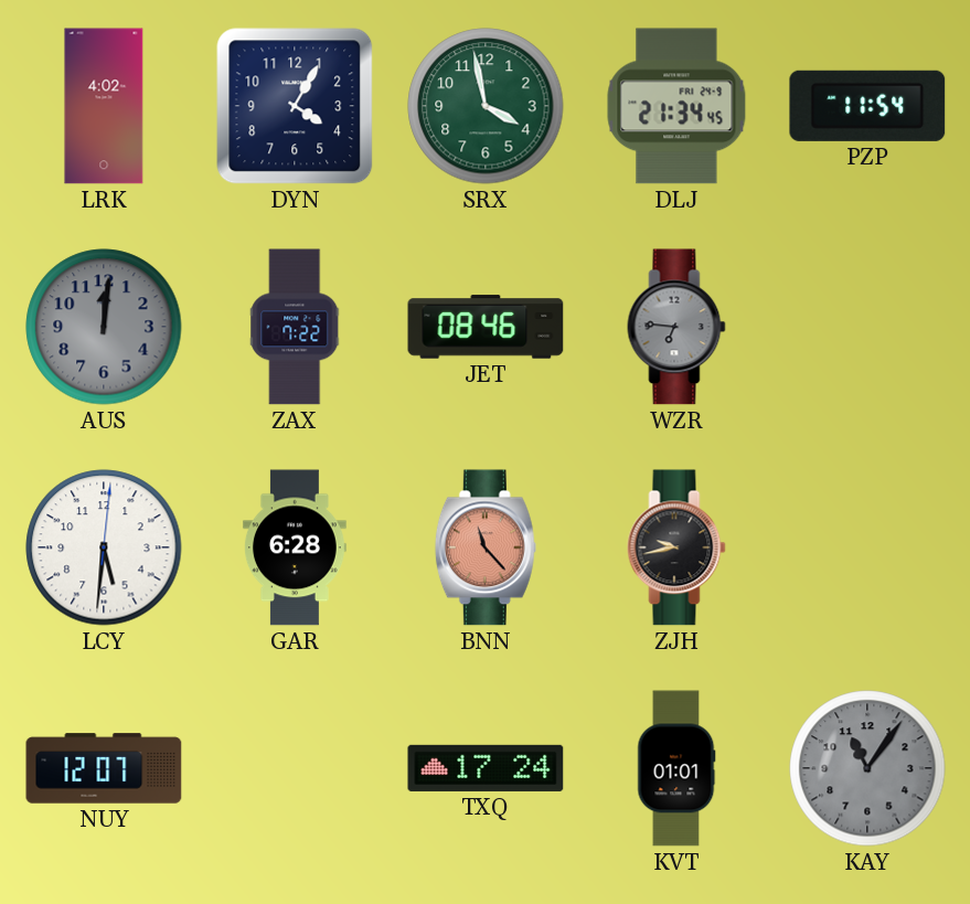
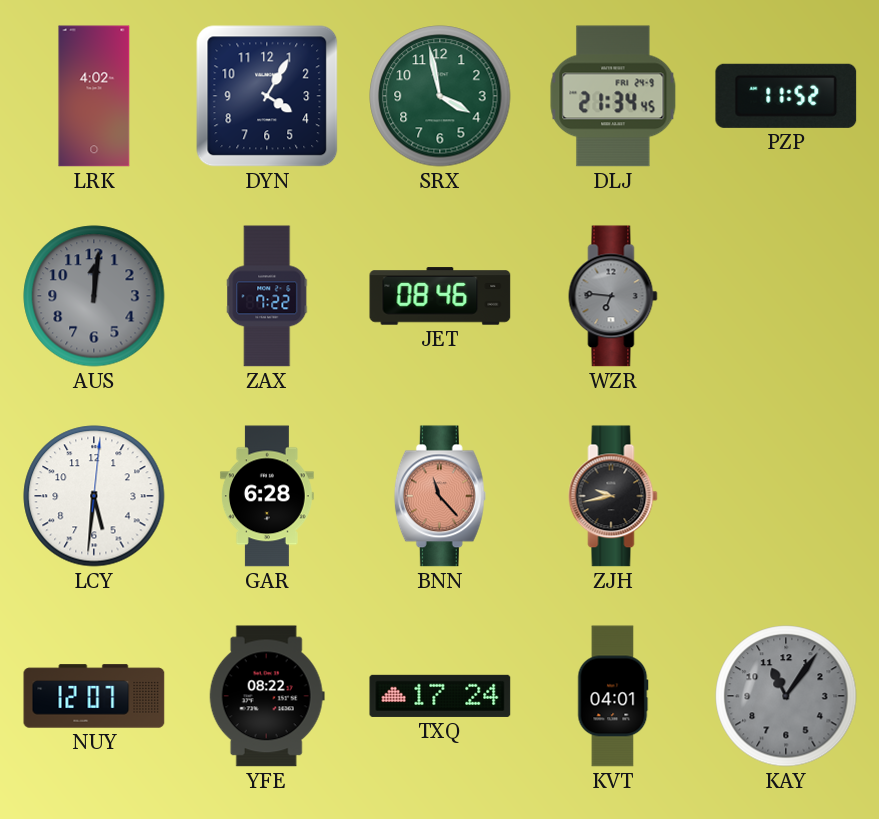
PZP: 11:54 -> 11:52
YFE: none -> 08:22
KVT: 01:01 -> 04:01
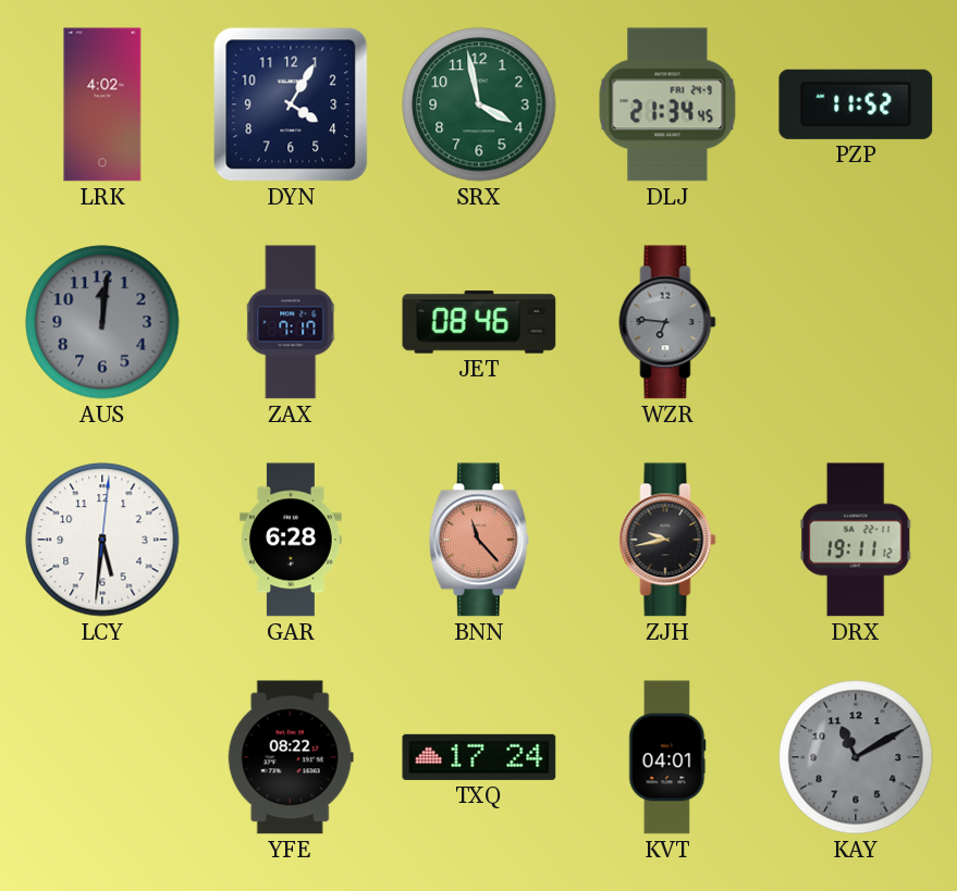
ZAX: 7:22 -> 7:17
DRX: none -> 19:11
NUY: 12:07 -> none
KAY: 11:06 -> 11:10
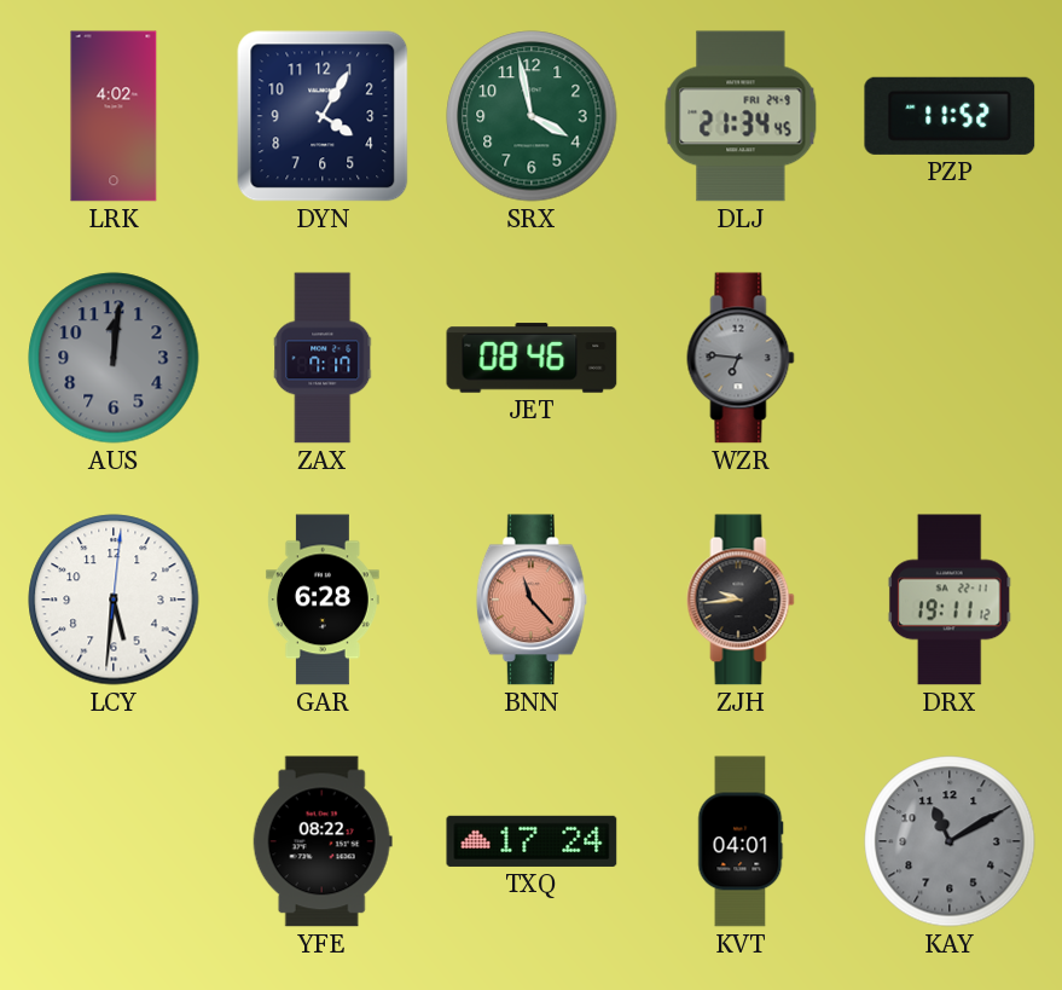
ZJH: 9:43 -> 9:44
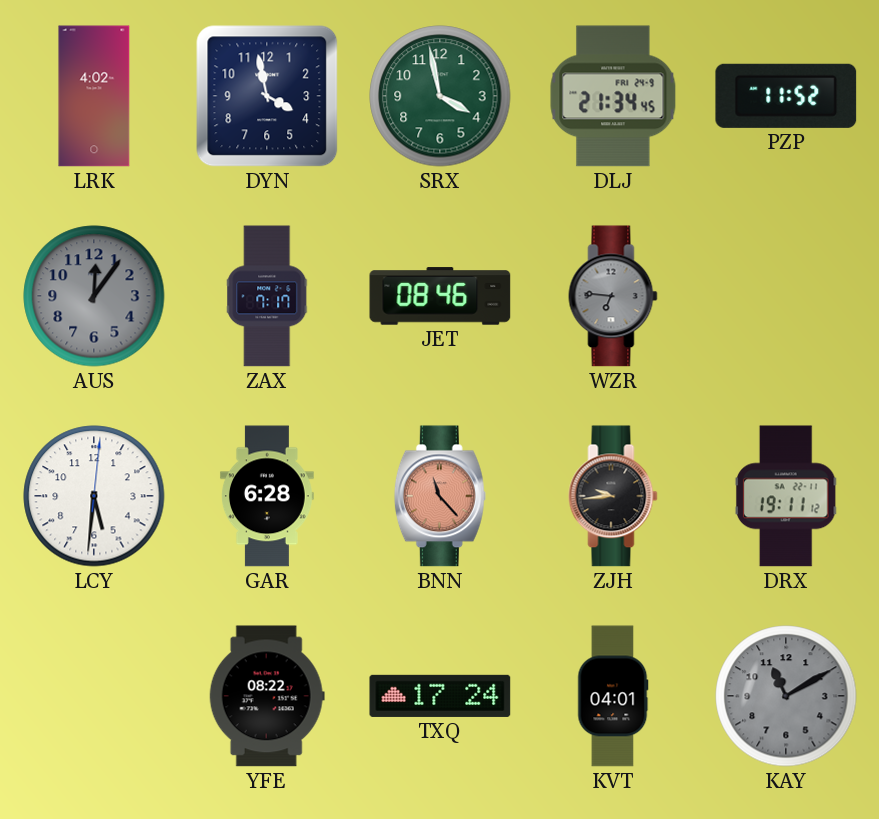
DYN: 4:05 -> 3:58
AUS: 12:01 -> 12:06
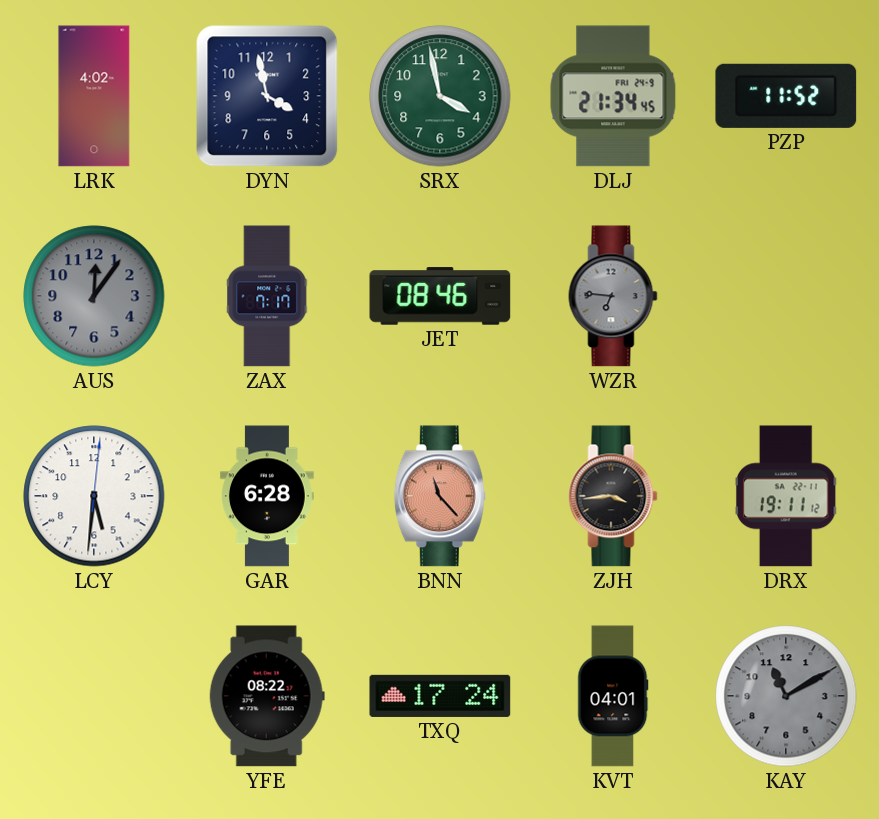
ZJH: 9:44 -> 3:44
